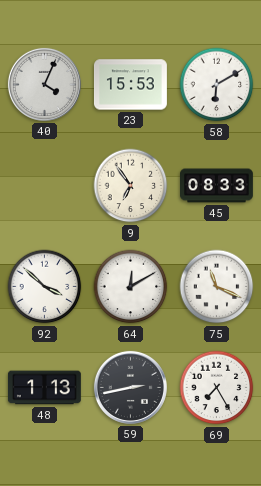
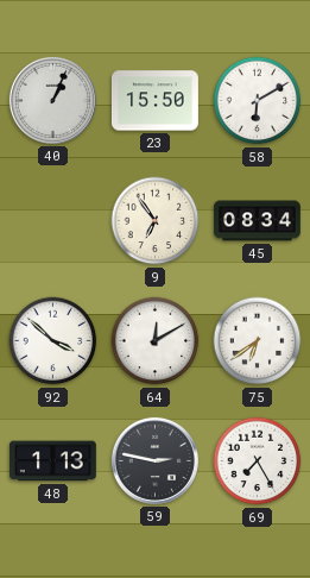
40: 4:04 -> 1:04
23: 15:53 -> 15:50
45: 08:33 -> 08:34
75: 11:19 -> 6:39
59: 2:43 -> 2:47
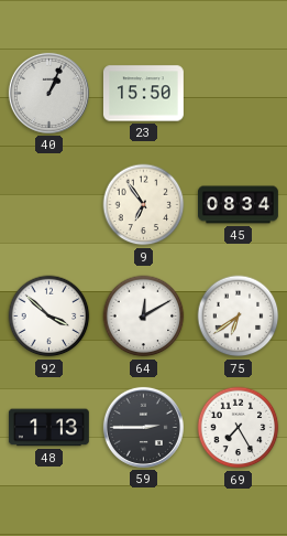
58: 6:10 -> none
59: 2:47 -> 2:45
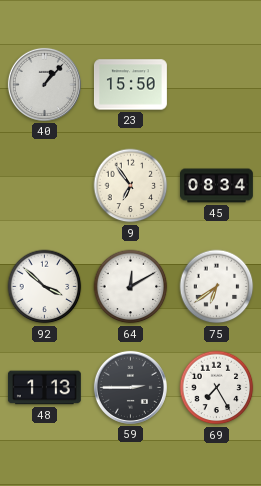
40: 1:04 -> 1:07
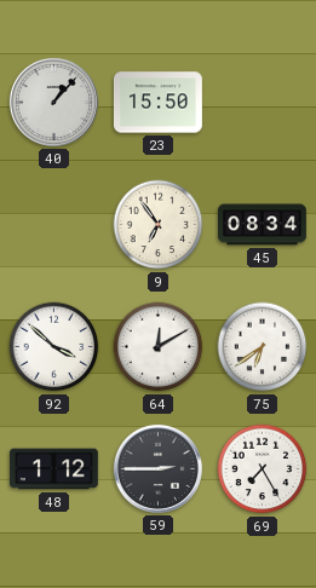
48: 1:13 -> 1:12
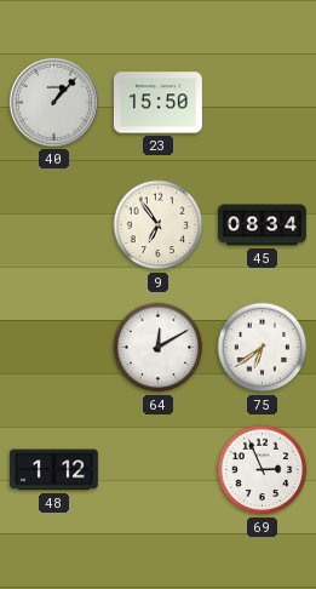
92: 3:52 -> none
59: 2:45 -> none
69: 7:25 -> 2:56
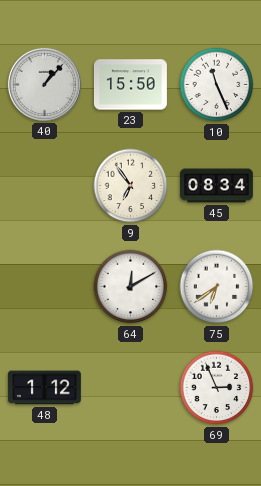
10: none -> 11:26
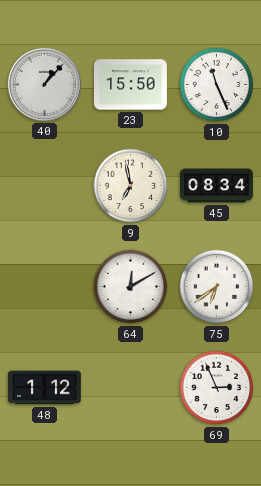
9: 6:54 -> 6:58
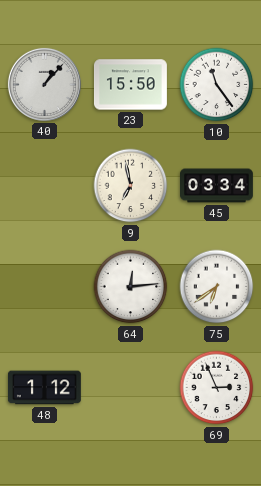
10: 11:26 -> 11:24
45: 08:34 -> 03:34
64: 12:10 -> 12:14
